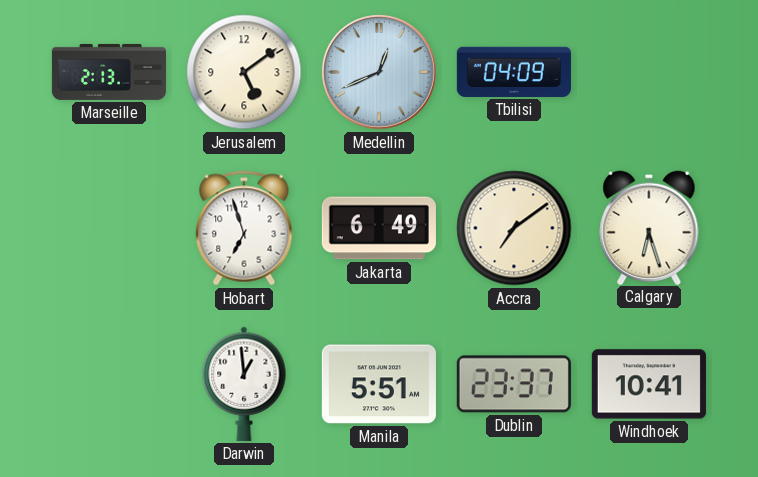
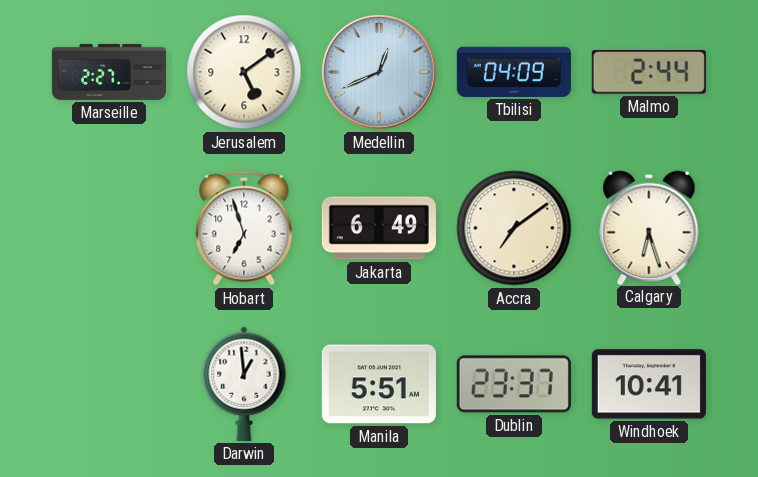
Marseille: 2:13 -> 2:27
Malmo: none -> 2:44
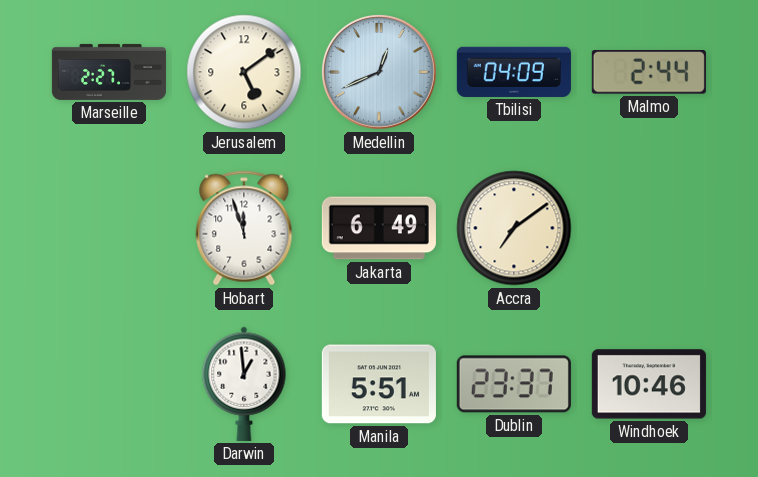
Hobart: 6:57 -> 11:57
Calgary: 6:27 -> none
Windhoek: 10:41 -> 10:46
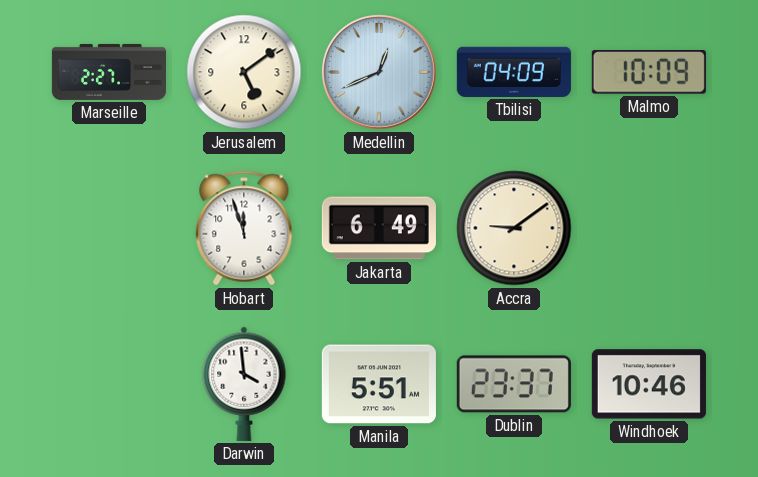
Malmo: 2:44 -> 10:09
Accra: 7:09 -> 9:09
Darwin: 12:59 -> 3:59
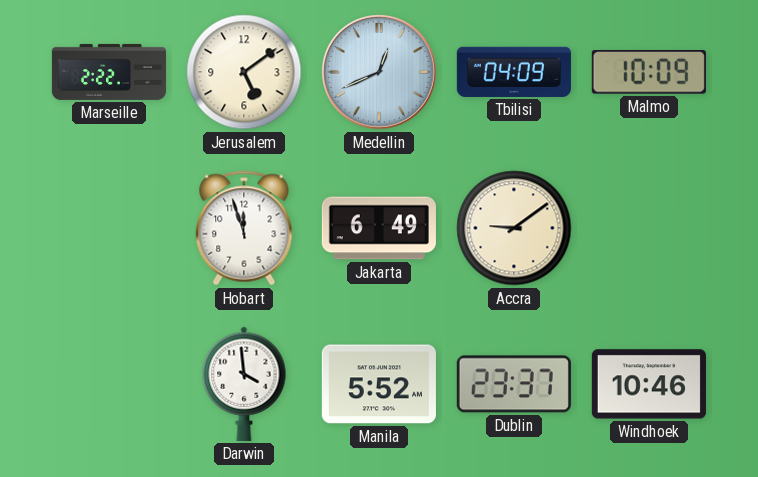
Marseille: 2:27 -> 2:22
Manila: 5:51 -> 5:52
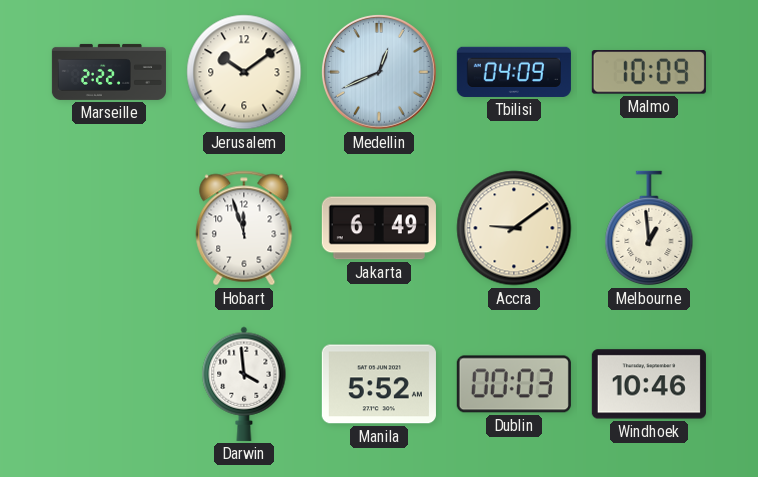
Jerusalem: 5:09 -> 10:09
Melbourne: none -> 12:59
Dublin: 23:37 -> 00:03
